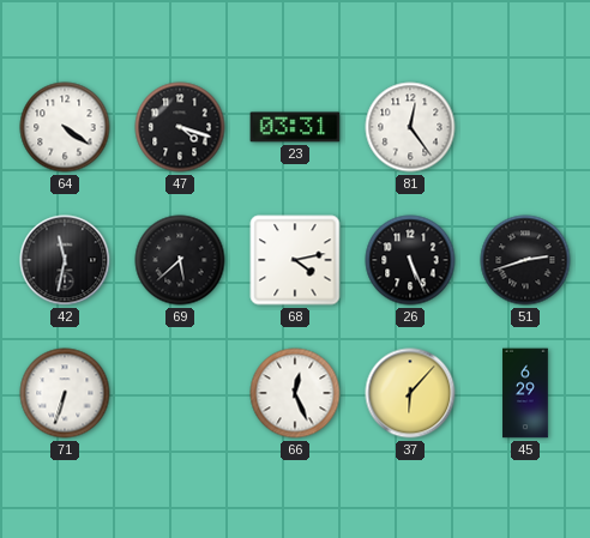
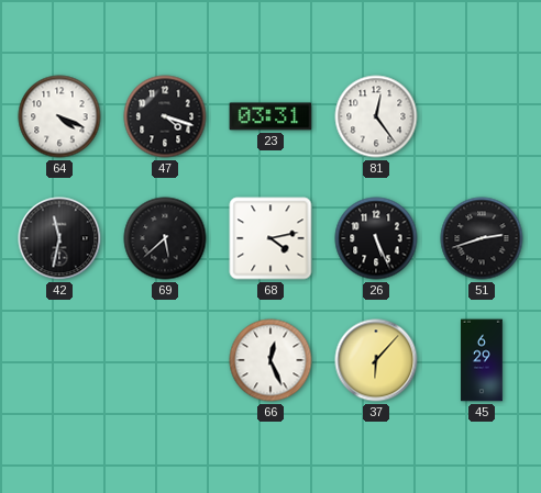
64: 4:21 -> 4:19
71: 6:33 -> none
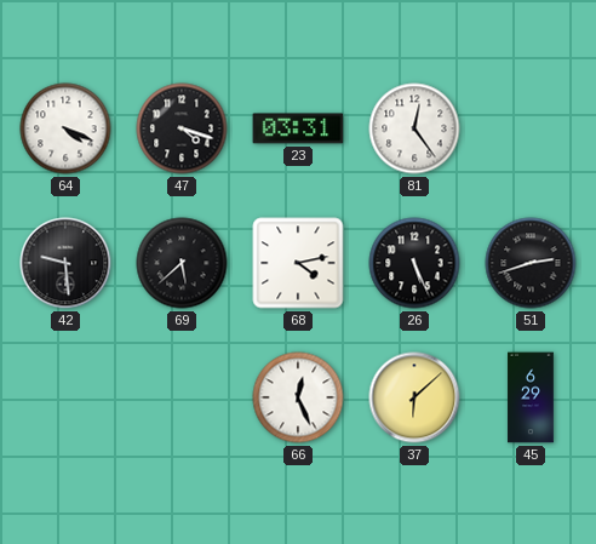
42: 11:32 -> 9:29
37: 6:07 -> 6:08
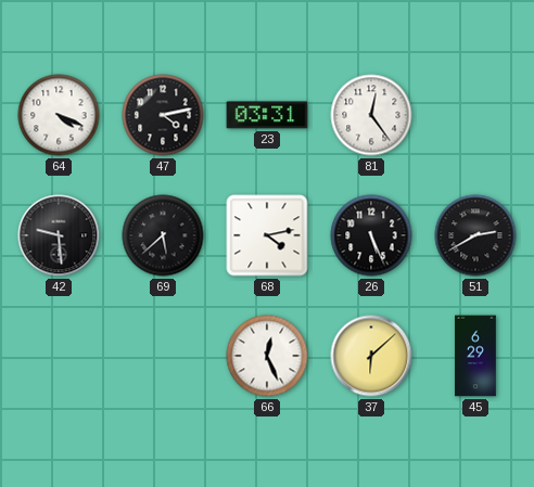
47: 4:18 -> 4:13
51: 2:42 -> 2:40
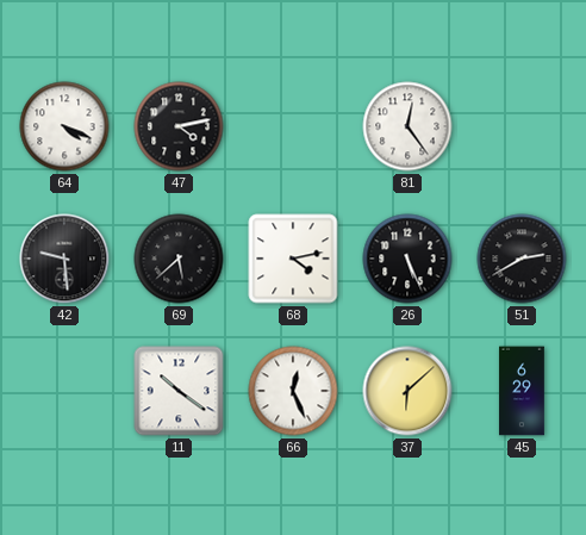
23: 03:31 -> none
11: none -> 10:21
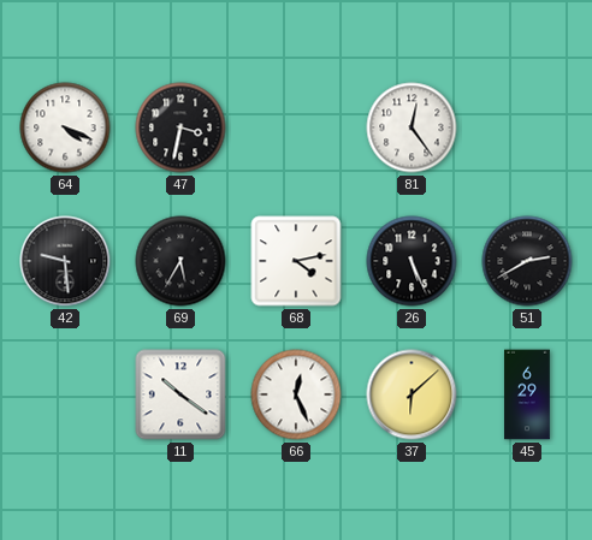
47: 4:13 -> 3:32
69: 5:38 -> 5:35
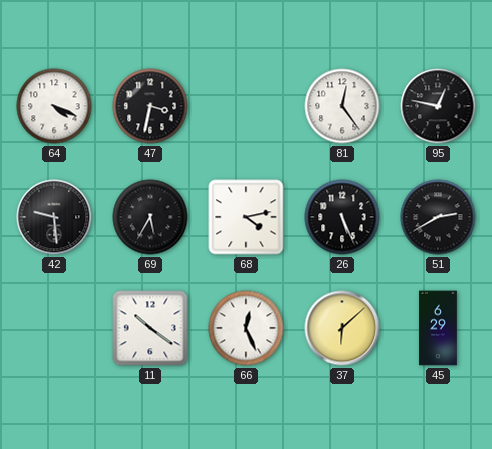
95: none -> 12:47
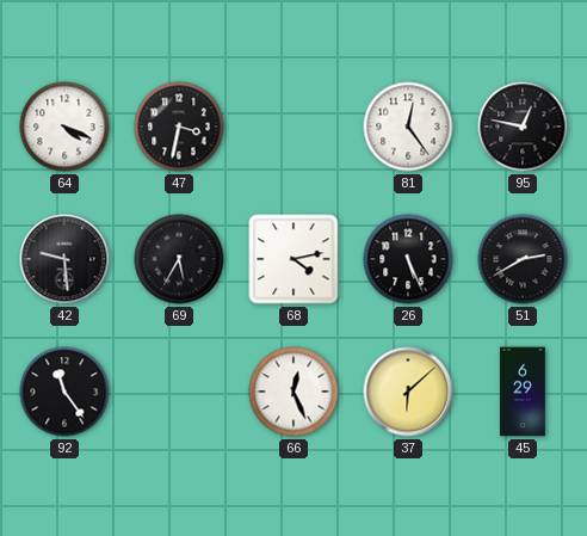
92: none -> 11:24
11: 10:21 -> none
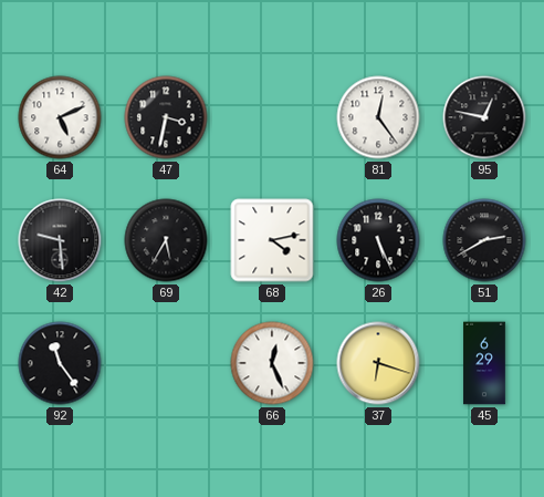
64: 4:19 -> 5:11
37: 6:08 -> 6:18
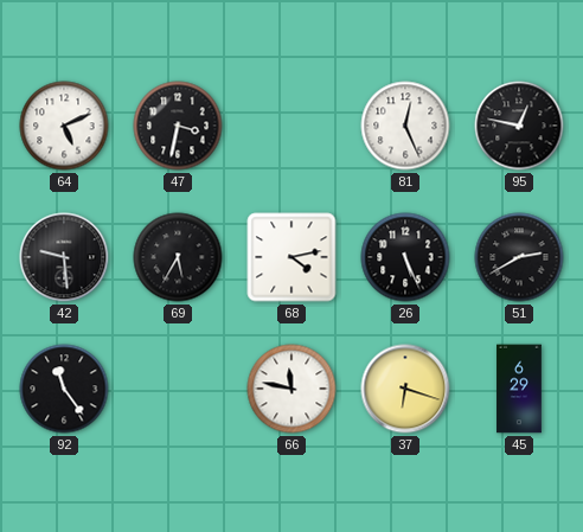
81: 12:24 -> 12:26
66: 12:26 -> 11:47
